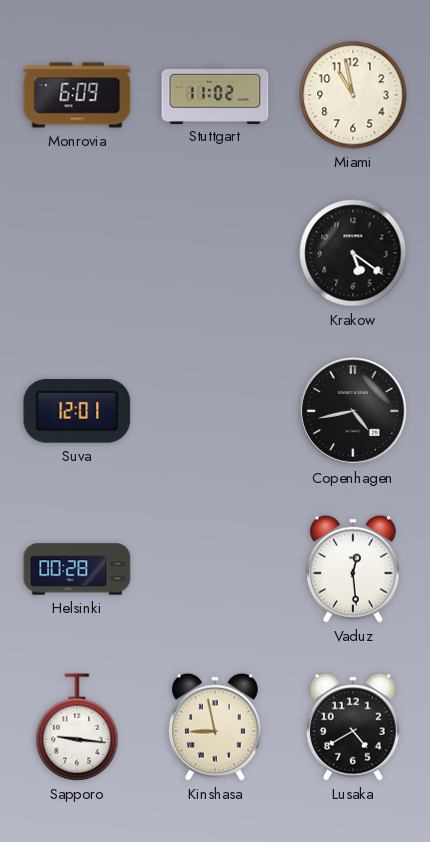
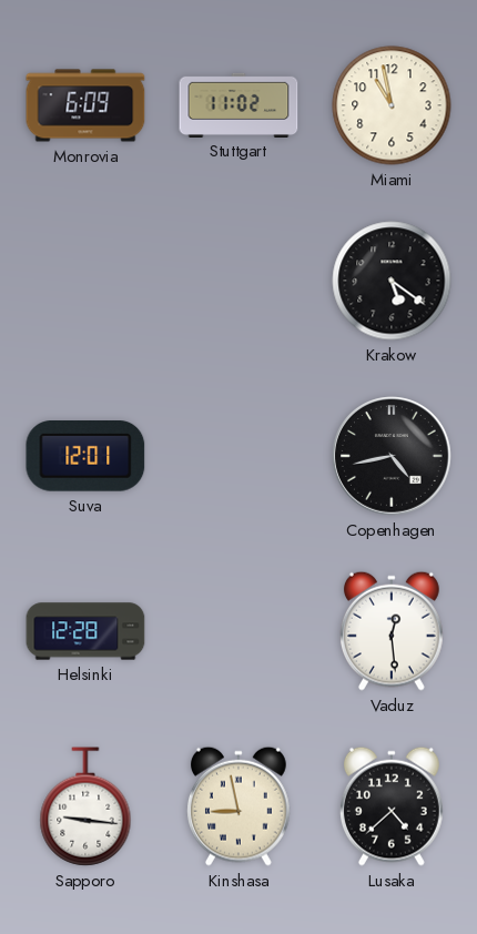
Helsinki: 00:28 -> 12:28
Lusaka: 4:40 -> 4:38
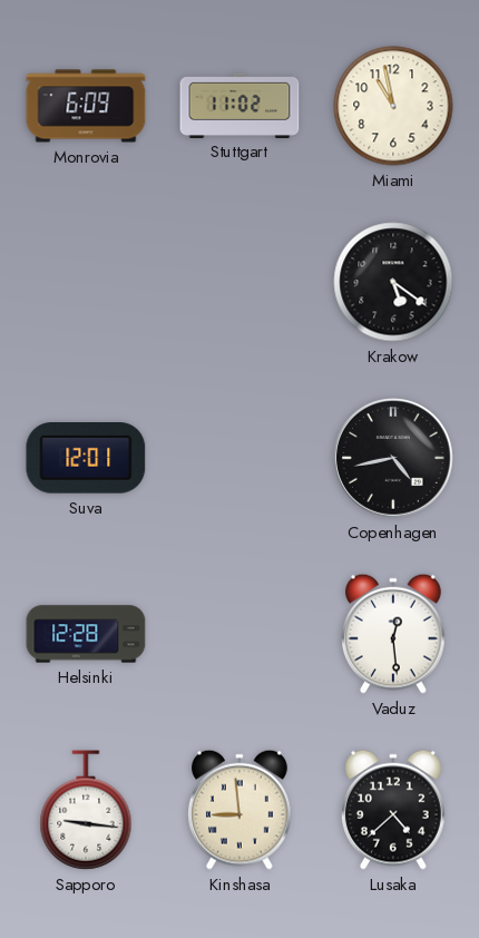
Kinshasa: 8:58 -> 8:59
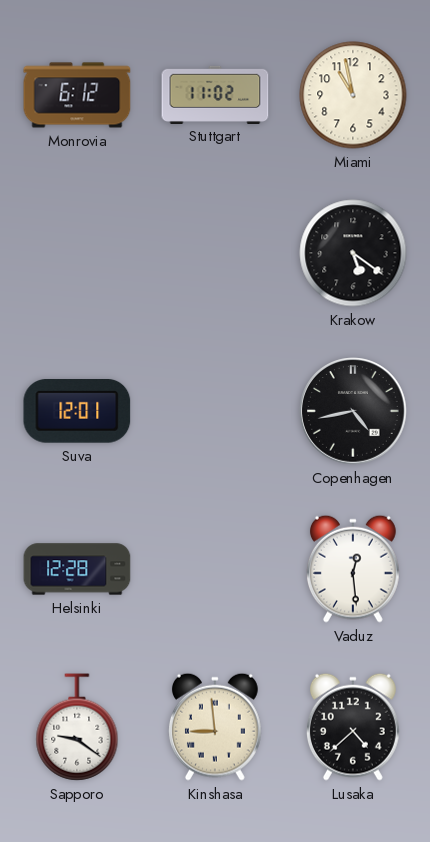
Monrovia: 6:09 -> 6:12
Sapporo: 9:16 -> 9:21
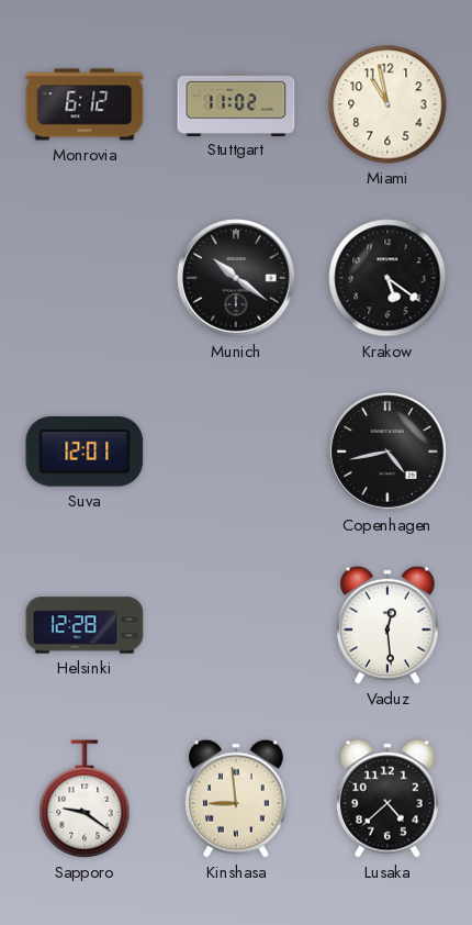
Munich: none -> 10:21
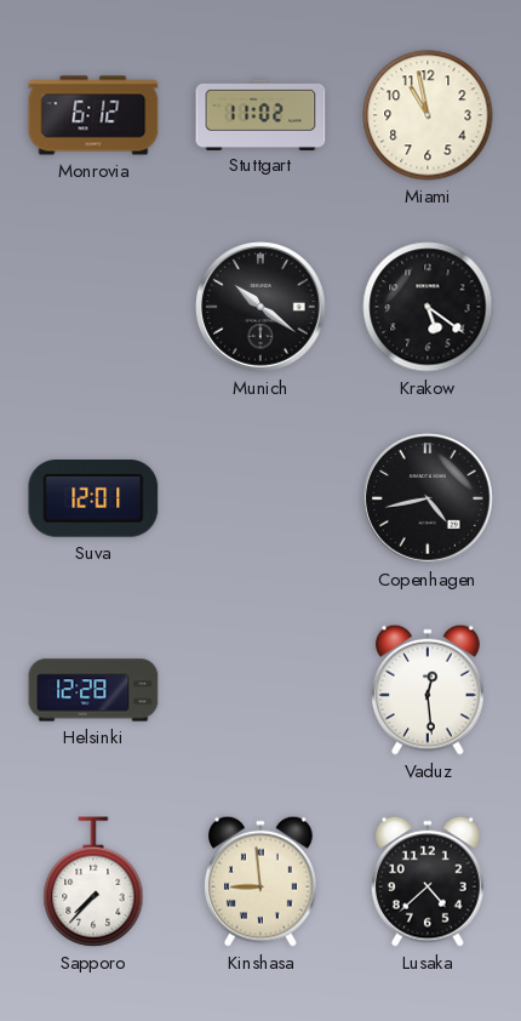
Sapporo: 9:21 -> 7:37
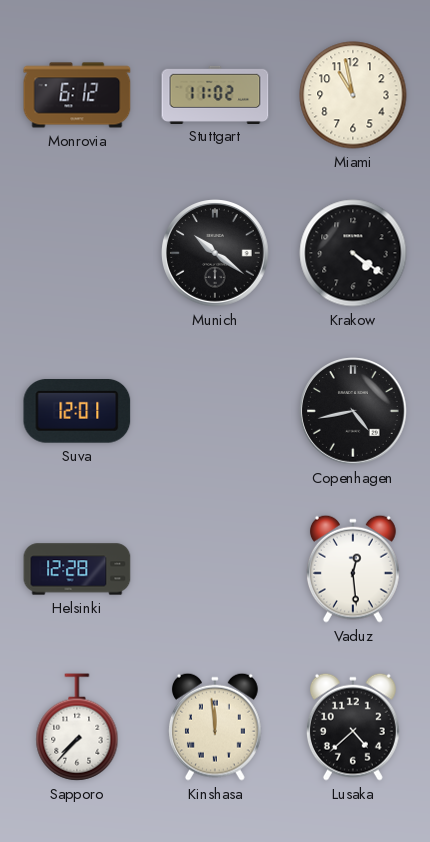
Krakow: 5:21 -> 4:21
Kinshasa: 8:59 -> 11:59
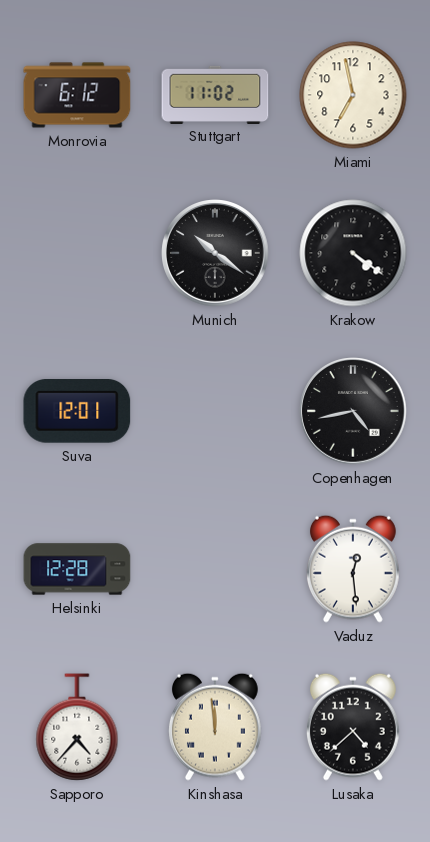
Miami: 10:58 -> 6:58
Sapporo: 7:37 -> 4:37
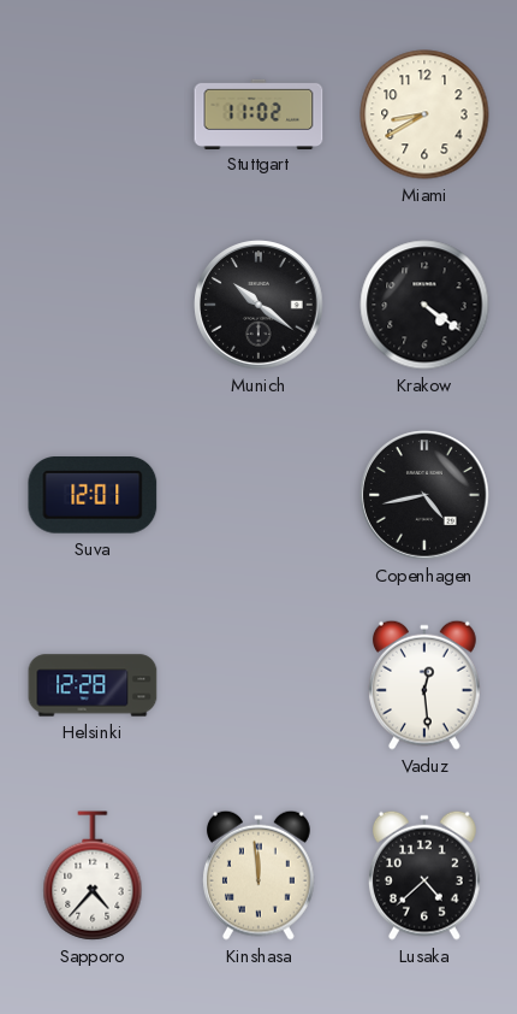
Monrovia: 6:12 -> none
Miami: 6:58 -> 8:40
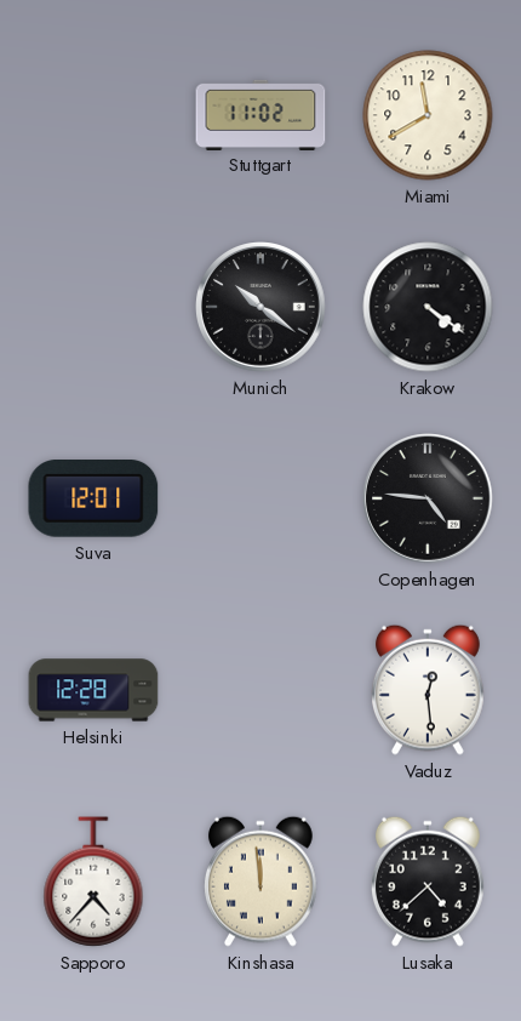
Miami: 8:40 -> 11:40
Copenhagen: 4:43 -> 4:46
